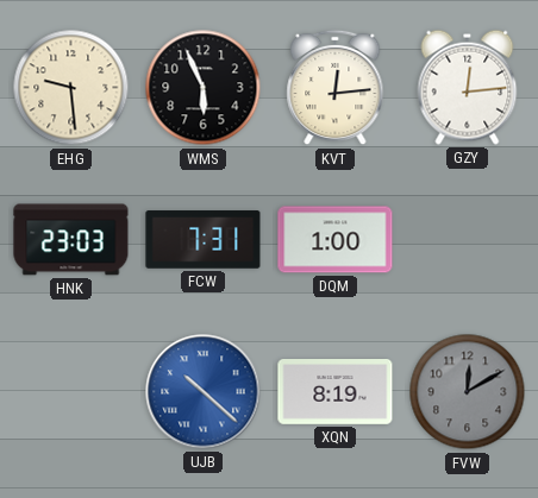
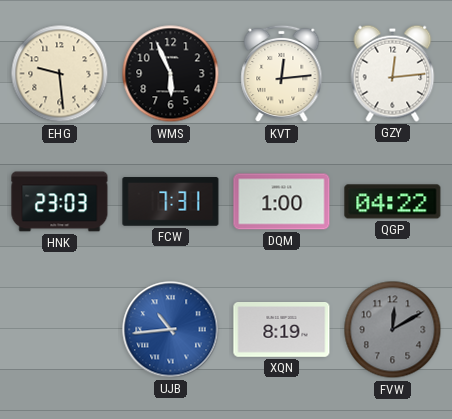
QGP: none -> 04:22
UJB: 10:22 -> 10:44
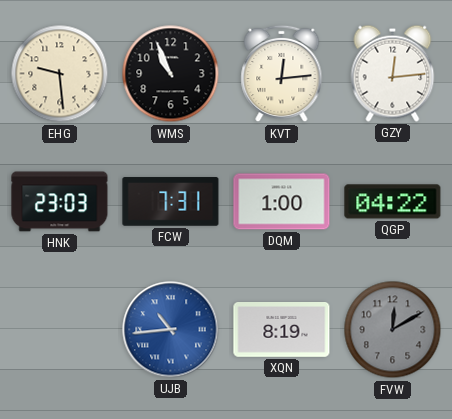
WMS: 5:56 -> 10:56
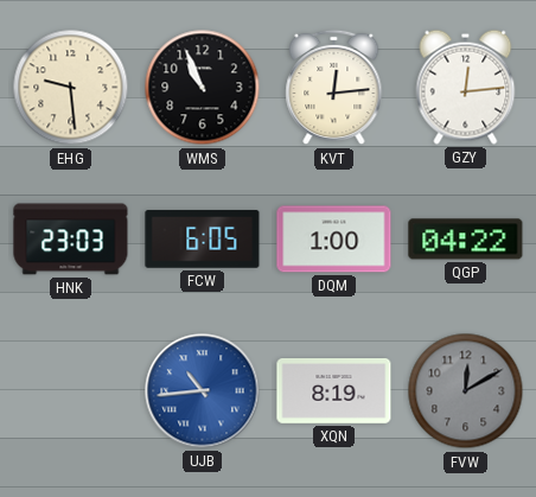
FCW: 7:31 -> 6:05
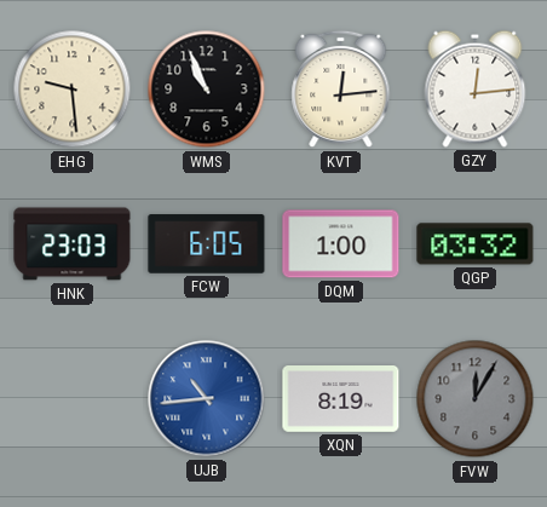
QGP: 04:22 -> 03:32
FVW: 12:10 -> 12:05
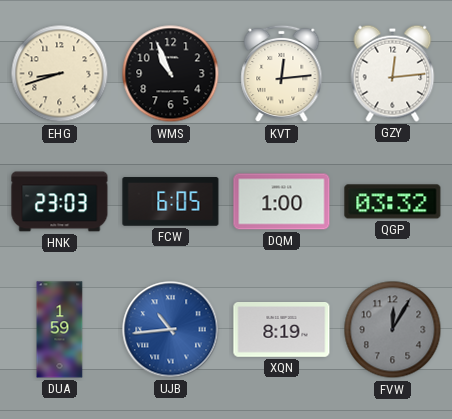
EHG: 9:29 -> 8:42
DUA: none -> 1:59
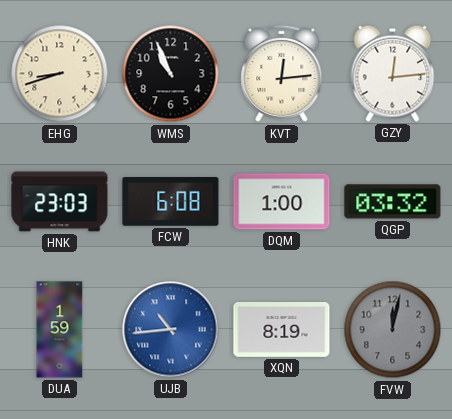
FCW: 6:05 -> 6:08
FVW: 12:05 -> 12:02
